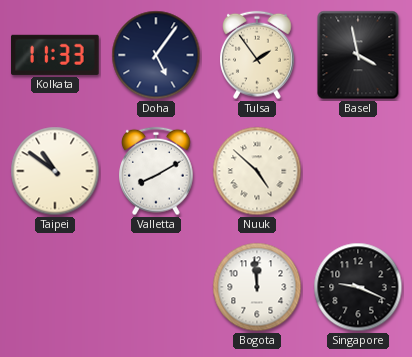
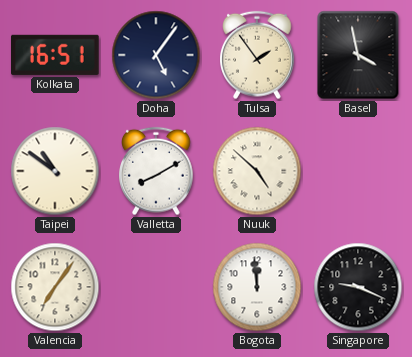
Kolkata: 11:33 -> 16:51
Valencia: none -> 7:06
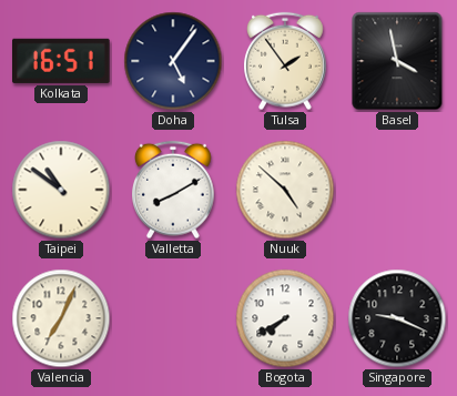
Valencia: 7:06 -> 7:04
Bogota: 11:59 -> 7:40
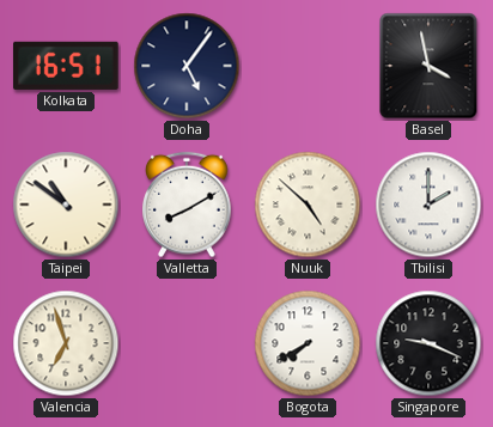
Tulsa: 1:54 -> none
Tbilisi: none -> 2:00
Valencia: 7:04 -> 6:57
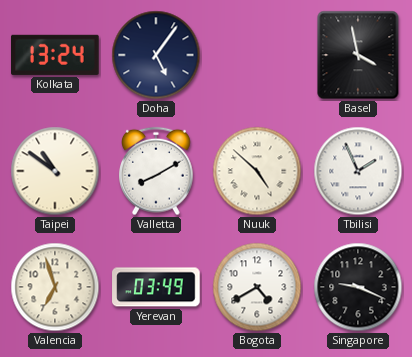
Kolkata: 16:51 -> 13:24
Tbilisi: 2:00 -> 1:56
Yerevan: none -> 03:49
Bogota: 7:40 -> 4:40
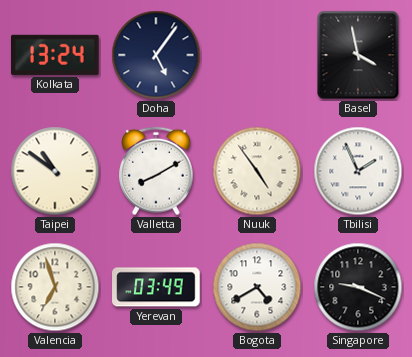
Nuuk: 4:52 -> 4:54
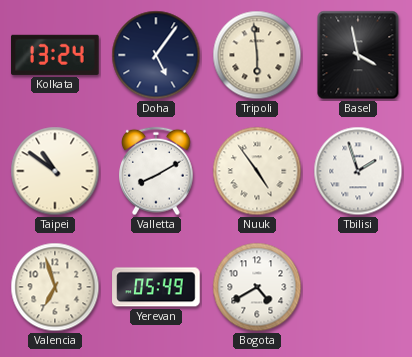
Tripoli: none -> 5:59
Tbilisi: 1:56 -> 1:57
Yerevan: 03:49 -> 05:49
Singapore: 9:19 -> none
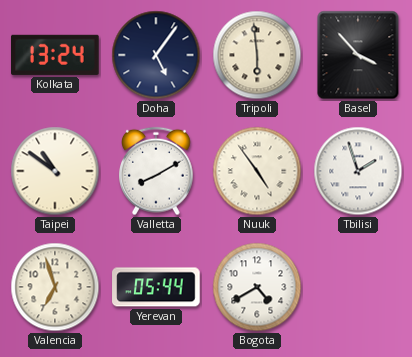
Basel: 3:58 -> 3:53
Yerevan: 05:49 -> 05:44
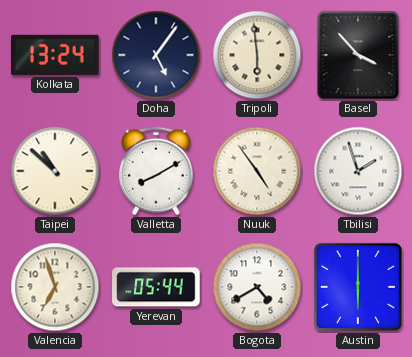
Taipei: 10:51 -> 10:52
Austin: none -> 6:00
